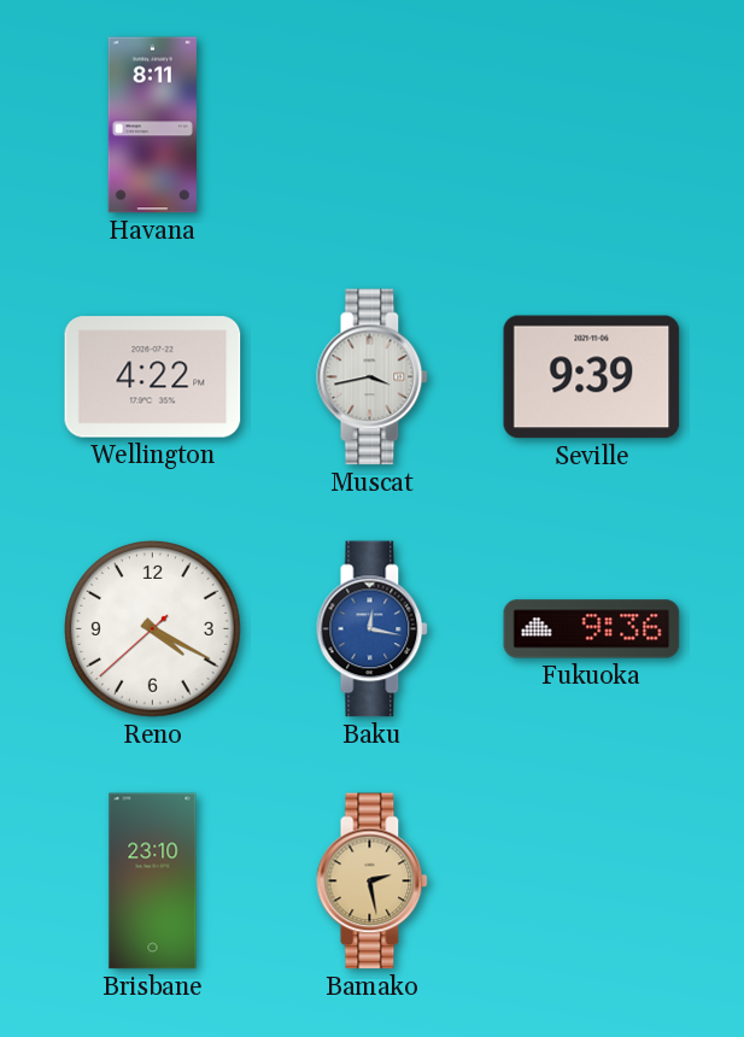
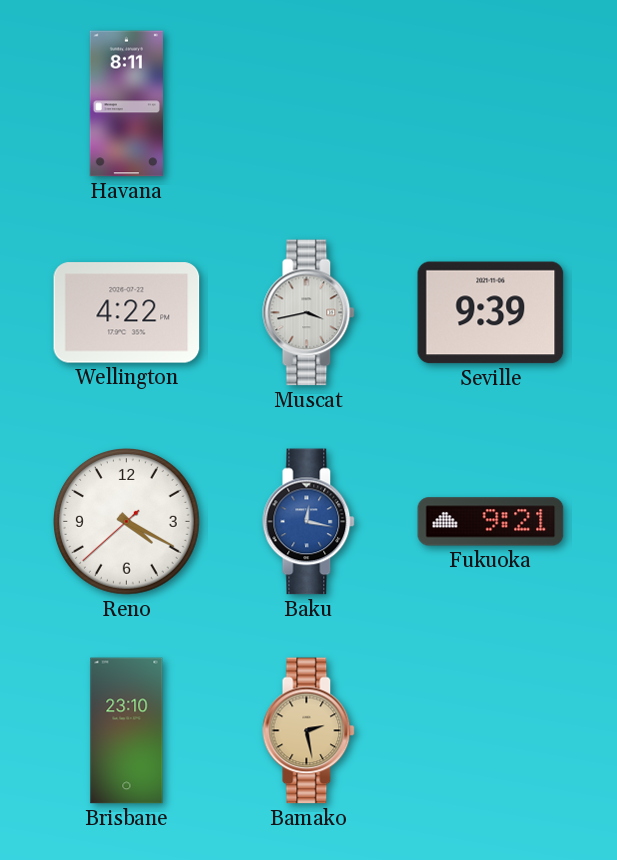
Fukuoka: 9:36 -> 9:21
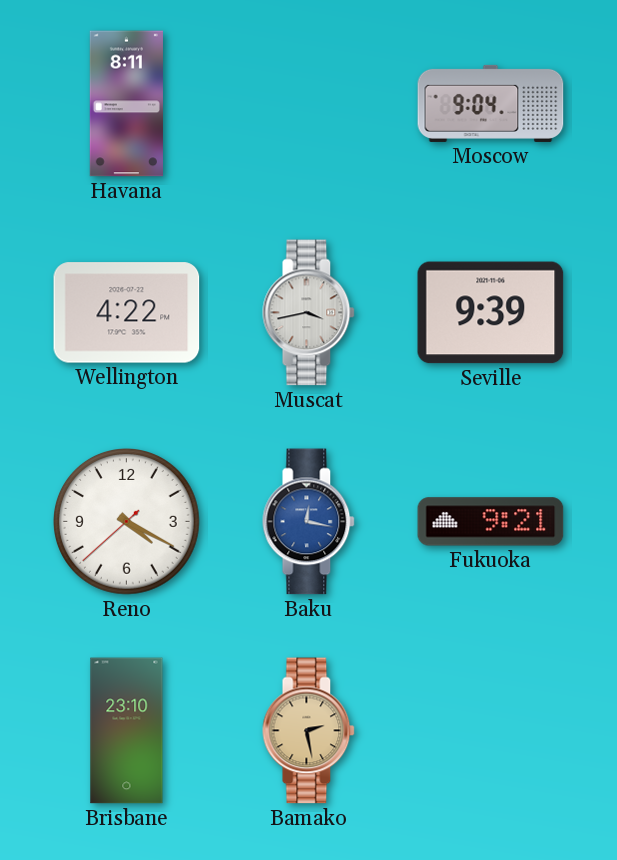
Moscow: none -> 9:04
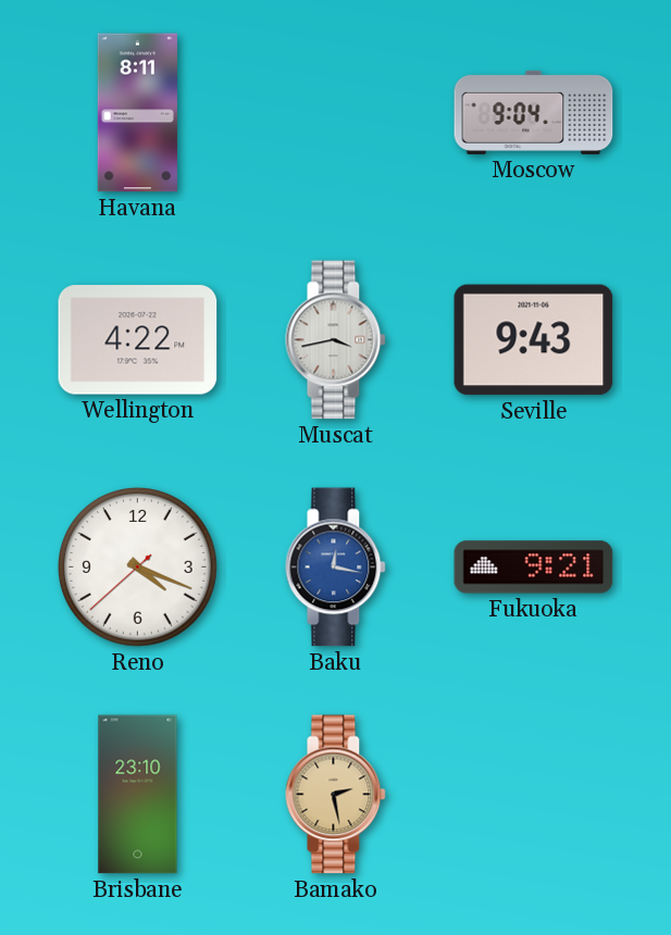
Seville: 9:39 -> 9:43
Reno: 4:19 -> 4:18
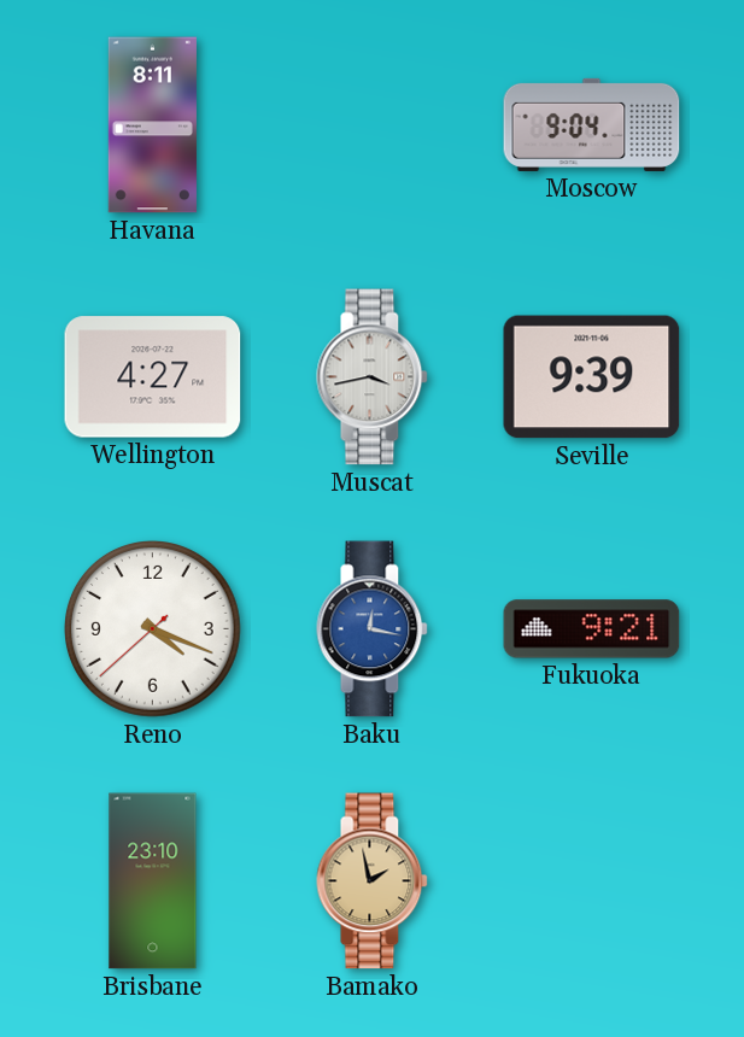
Wellington: 4:22 -> 4:27
Seville: 9:43 -> 9:39
Bamako: 2:28 -> 1:58
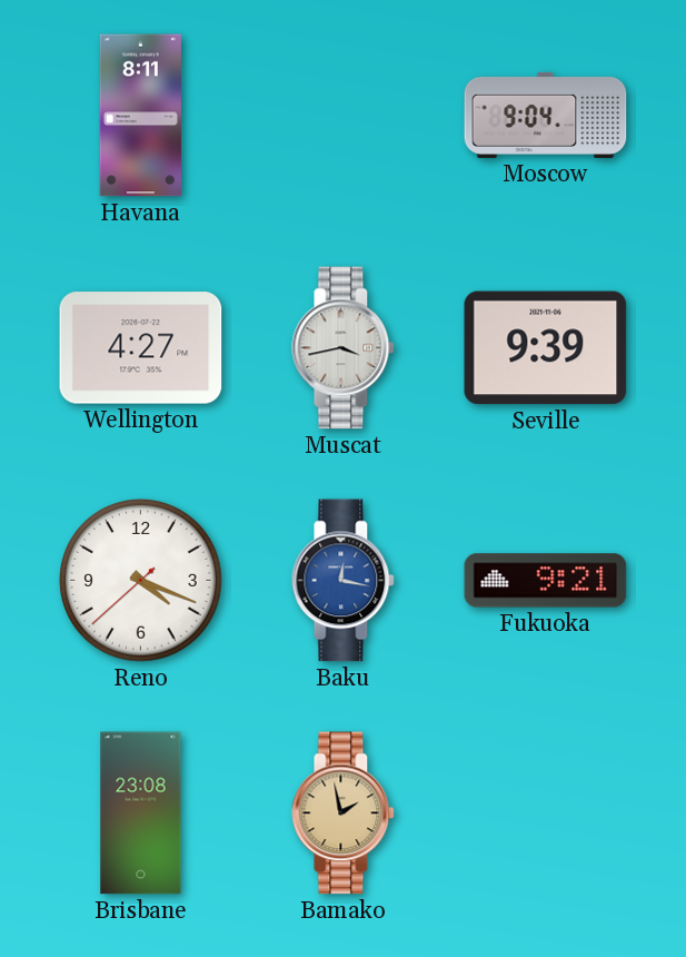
Brisbane: 23:10 -> 23:08
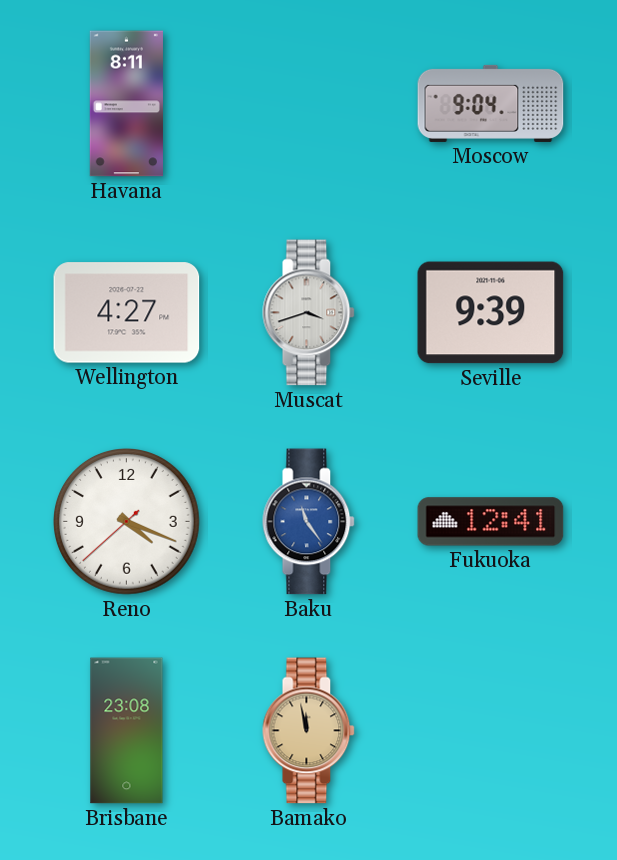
Muscat: 3:43 -> 3:42
Baku: 12:17 -> 11:24
Fukuoka: 9:21 -> 12:41
Bamako: 1:58 -> 11:58
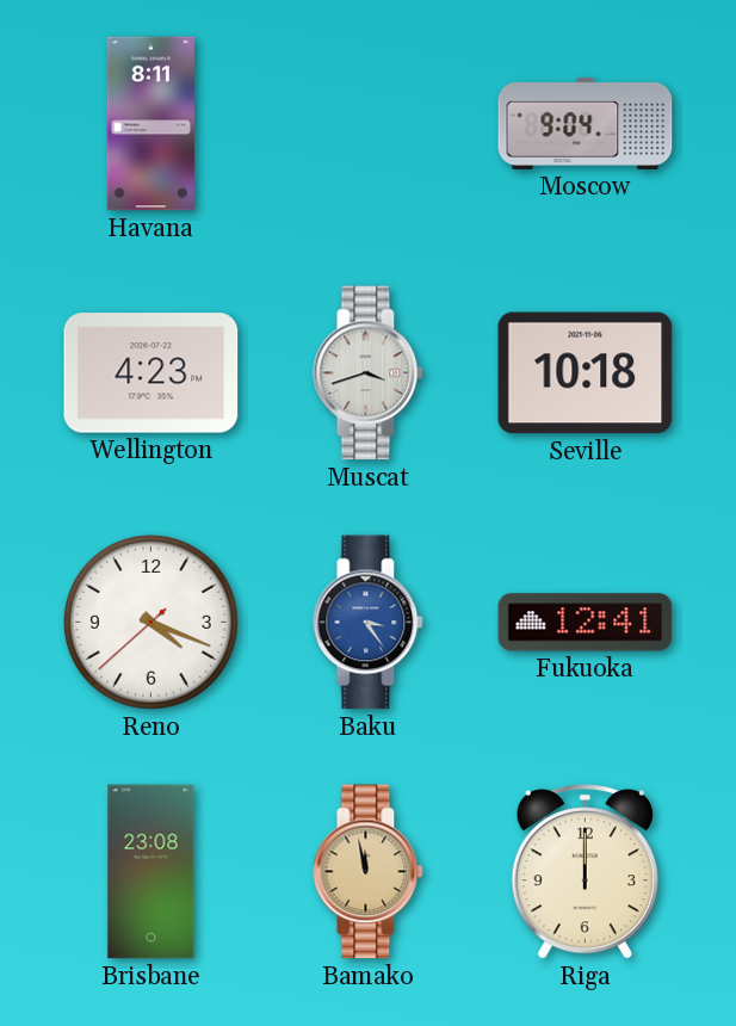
Wellington: 4:27 -> 4:23
Seville: 9:39 -> 10:18
Baku: 11:24 -> 3:24
Riga: none -> 12:00
